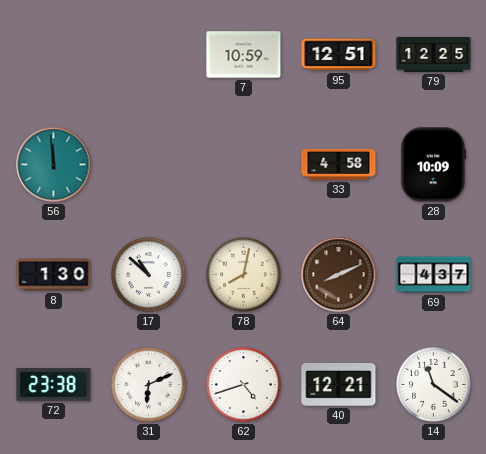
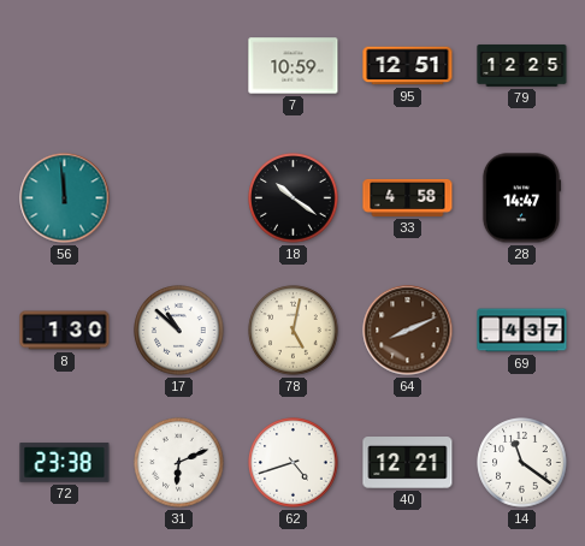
18: none -> 10:21
28: 10:09 -> 14:47
78: 8:02 -> 5:02
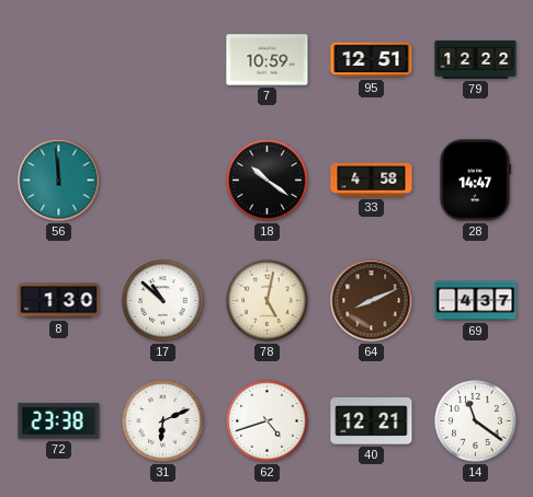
79: 12:25 -> 12:22
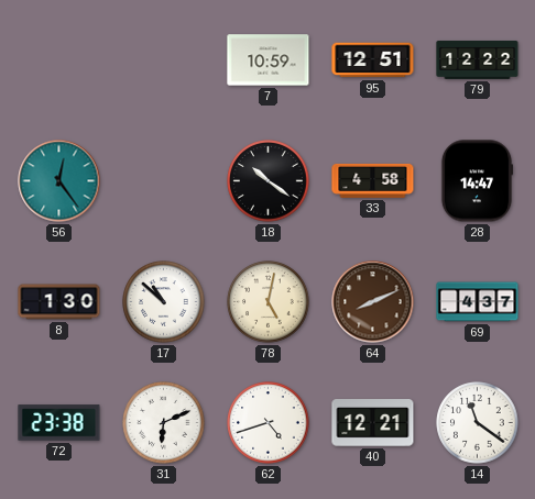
56: 11:59 -> 12:24
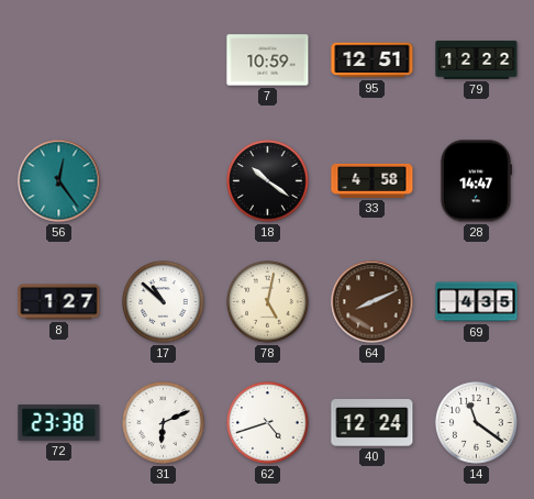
8: 1:30 -> 1:27
69: 4:37 -> 4:35
40: 12:21 -> 12:24
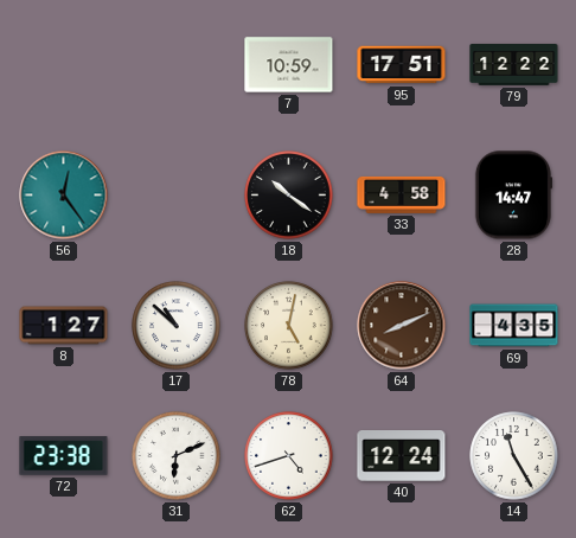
95: 12:51 -> 17:51
14: 11:21 -> 11:25
